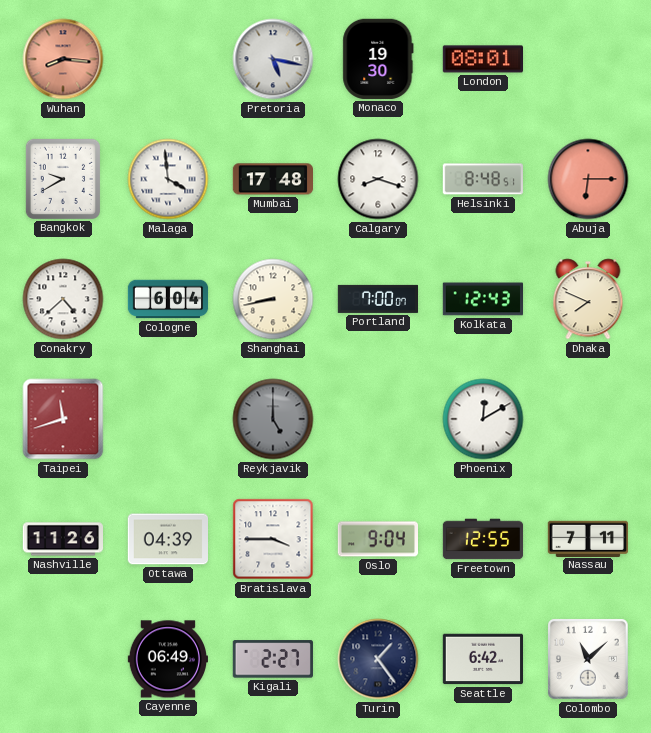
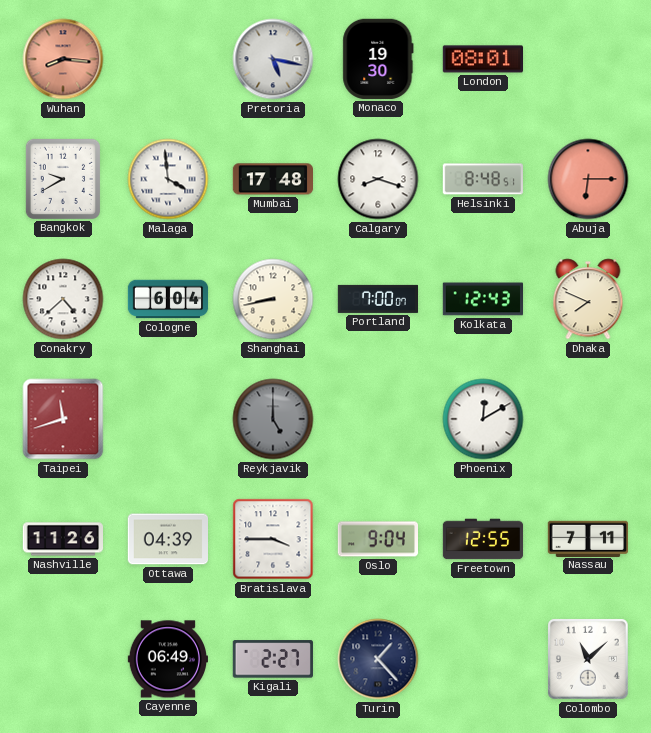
Turin: 1:24 -> 1:23
Seattle: 6:42 -> none
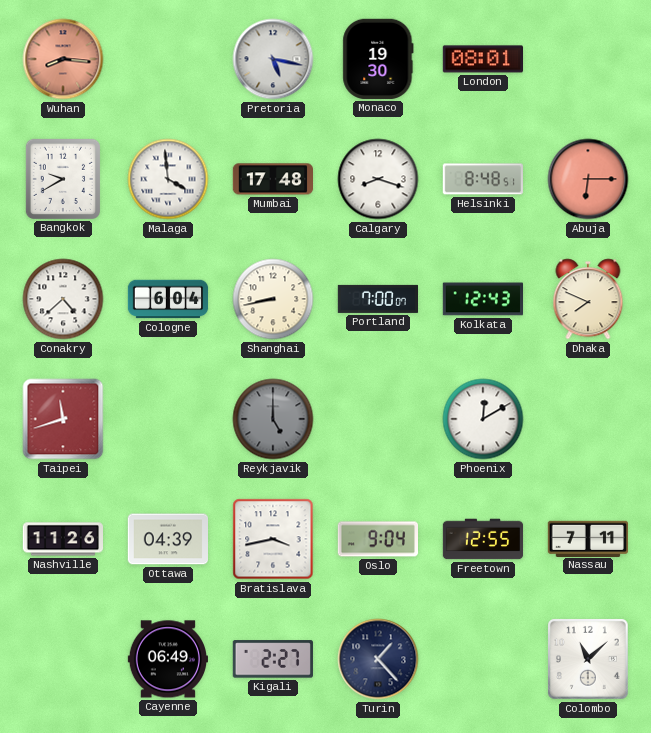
Bratislava: 3:45 -> 3:43
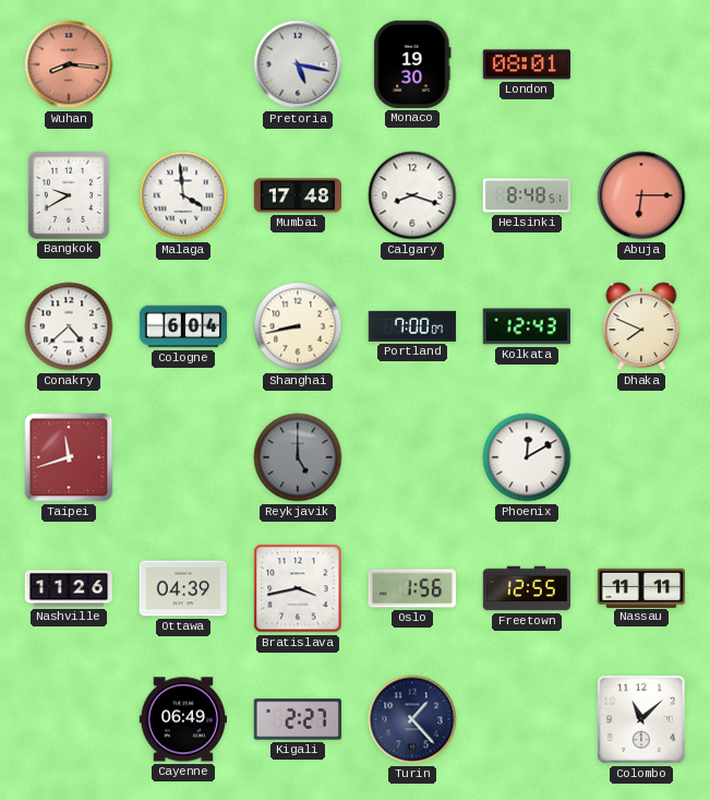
Oslo: 9:04 -> 1:56
Nassau: 7:11 -> 11:11
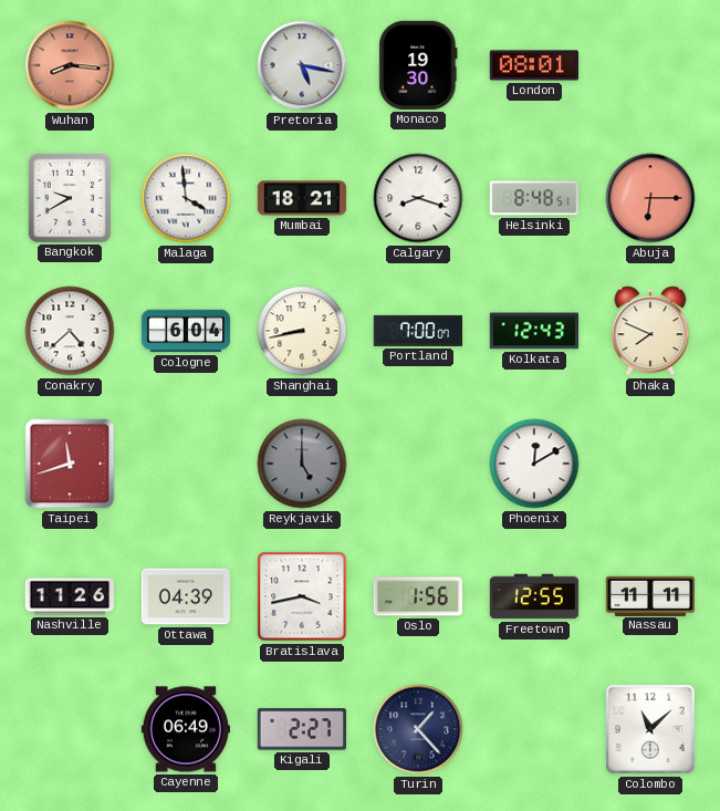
Mumbai: 17:48 -> 18:21
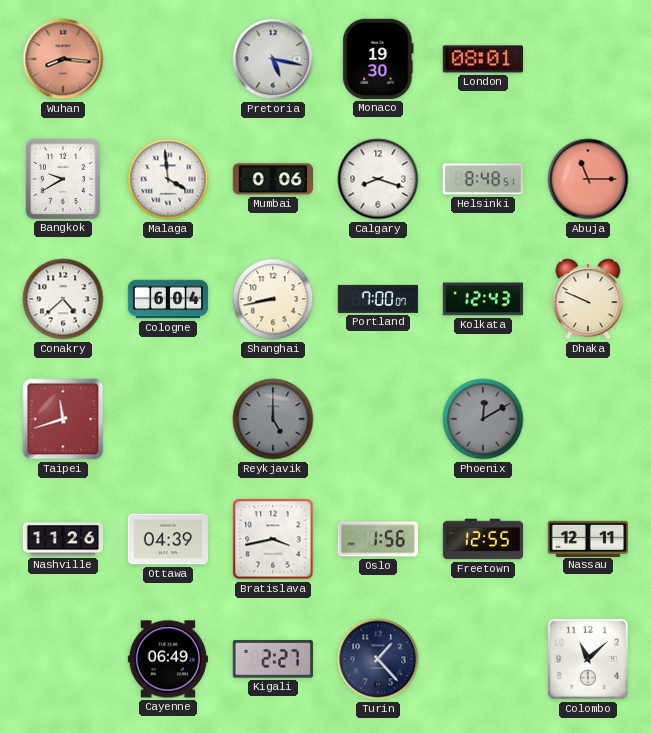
Mumbai: 18:21 -> 0:06
Abuja: 6:15 -> 11:15
Dhaka: 7:49 -> 9:49
Phoenix dial: white -> grey
Nassau: 11:11 -> 12:11
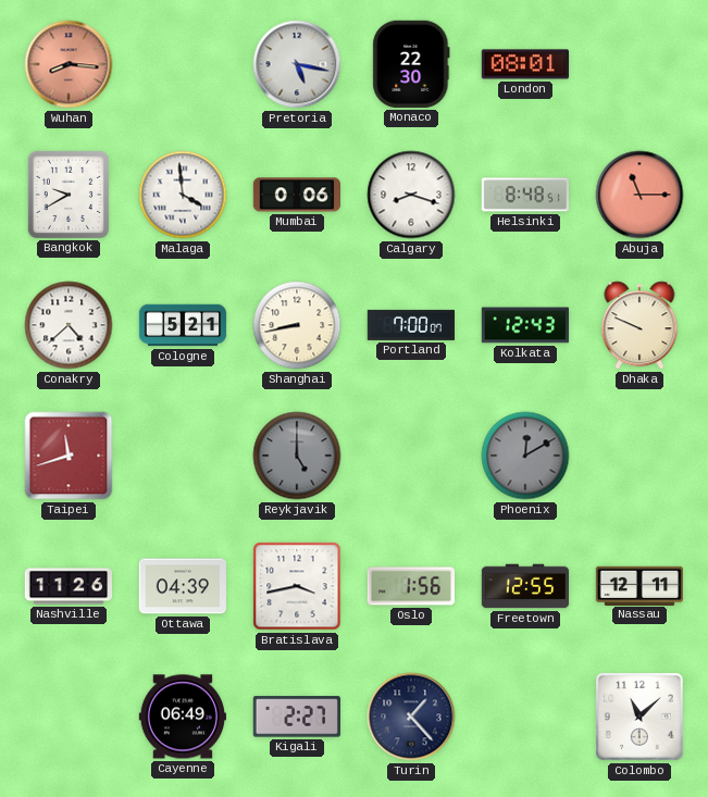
Monaco: 19:30 -> 22:30
Cologne: 6:04 -> 5:21
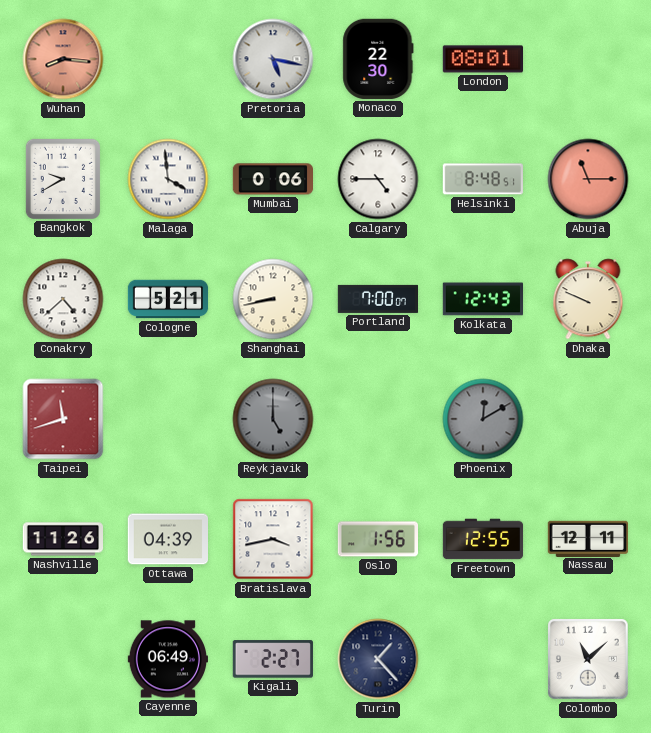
Calgary: 8:18 -> 4:45
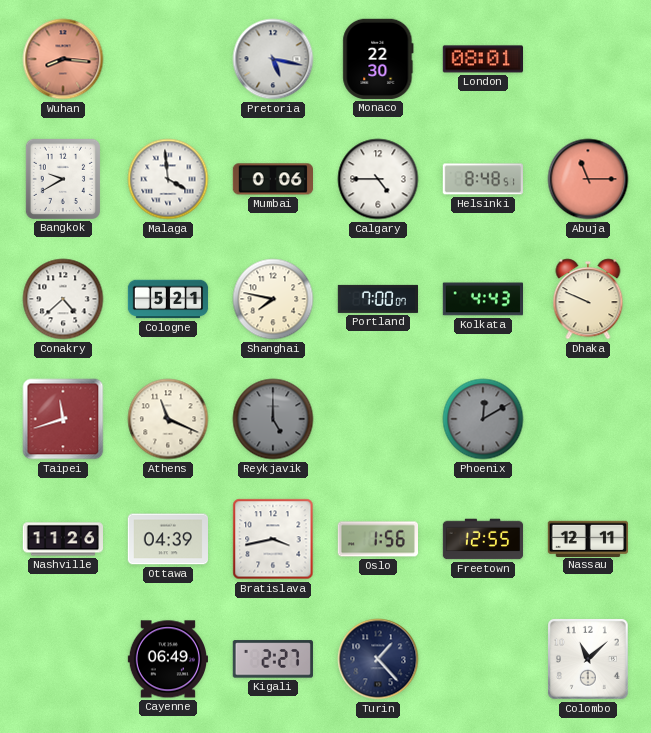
Shanghai: 8:43 -> 7:47
Kolkata: 12:43 -> 4:43
Athens: none -> 11:19
